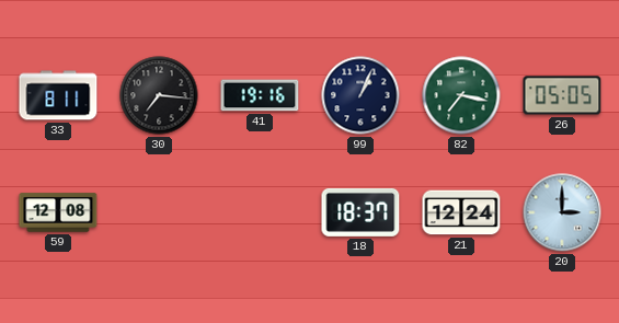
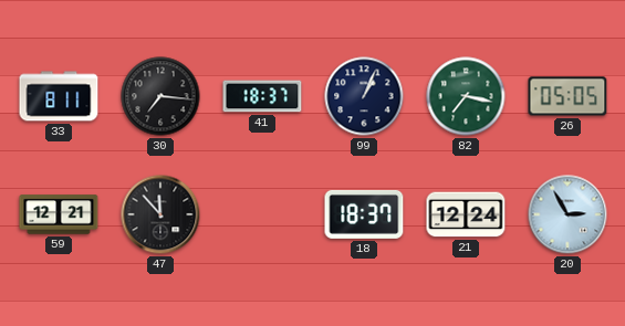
41: 19:16 -> 18:37
59: 12:08 -> 12:21
47: none -> 11:53
20: 3:00 -> 2:55
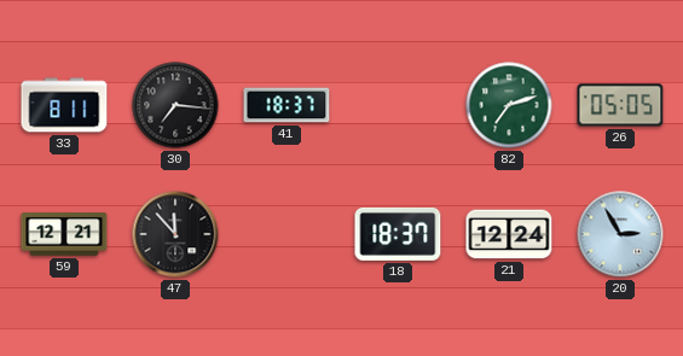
99: 1:04 -> none
82: 7:17 -> 7:12
